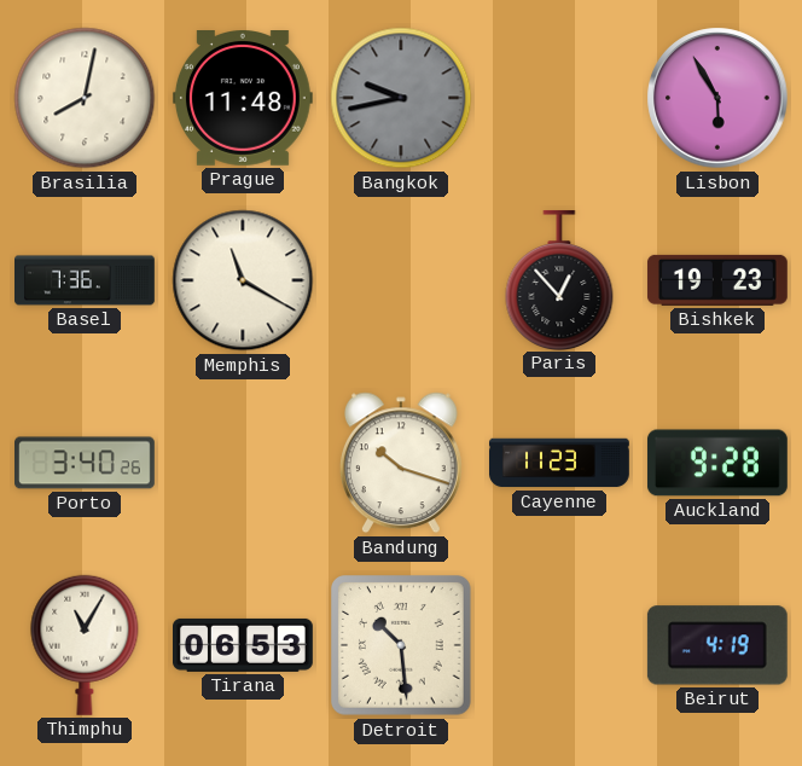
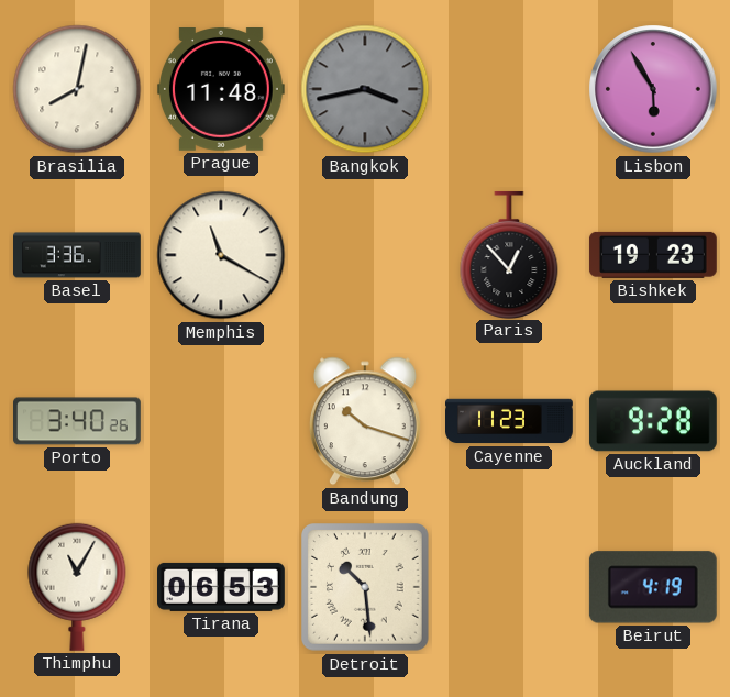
Bangkok: 9:43 -> 3:43
Basel: 7:36 -> 3:36
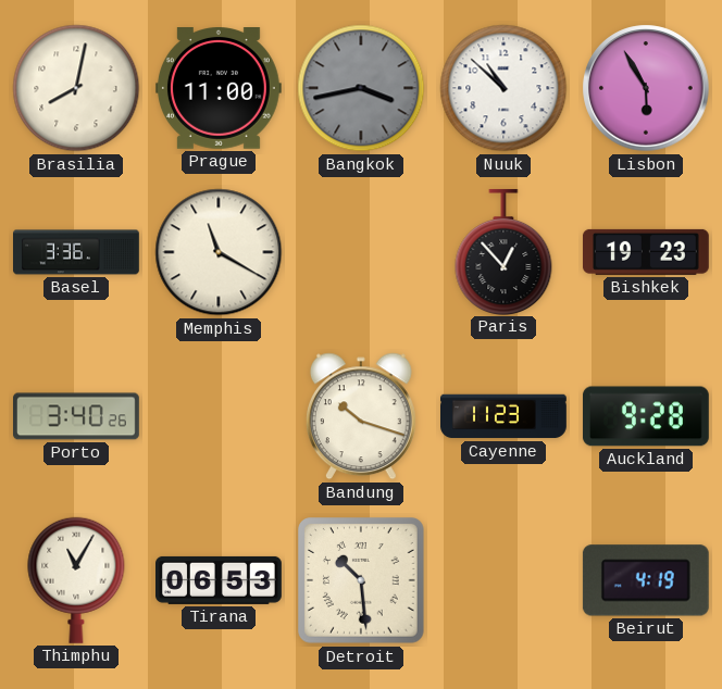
Prague: 11:48 -> 11:00
Nuuk: none -> 10:52
